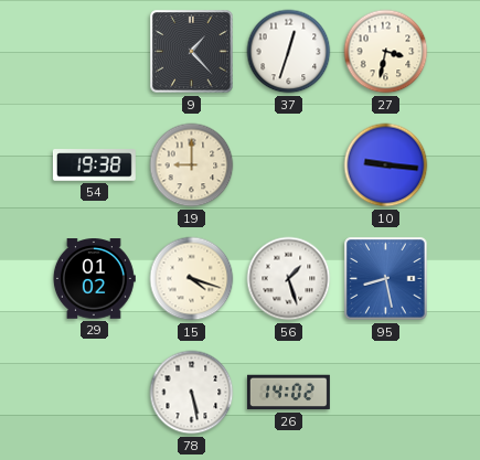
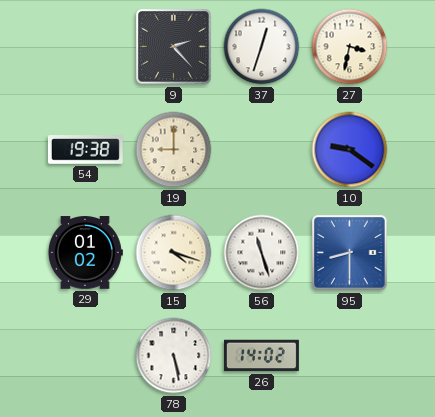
9: 1:23 -> 2:23
10: 9:16 -> 9:21
56: 1:27 -> 11:27
95: 8:28 -> 8:30
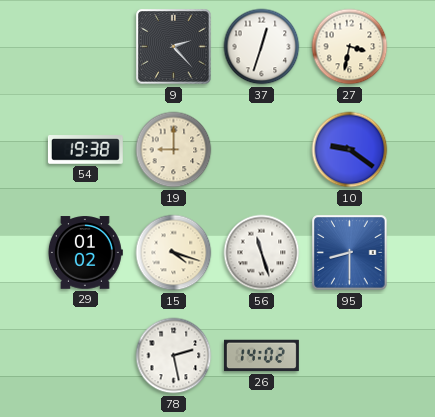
78: 5:28 -> 2:28
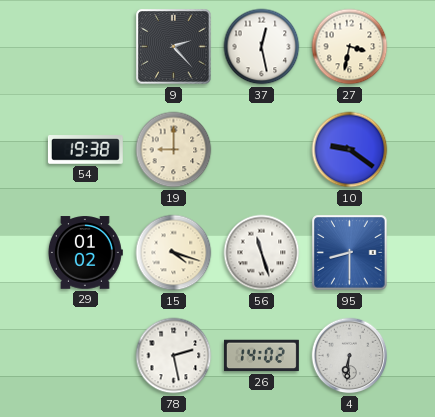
37: 12:33 -> 12:28
4: none -> 6:31
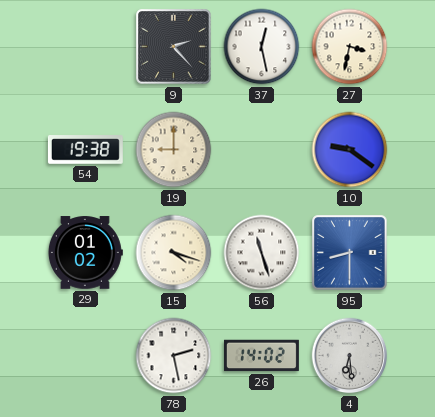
4: 6:31 -> 6:29
